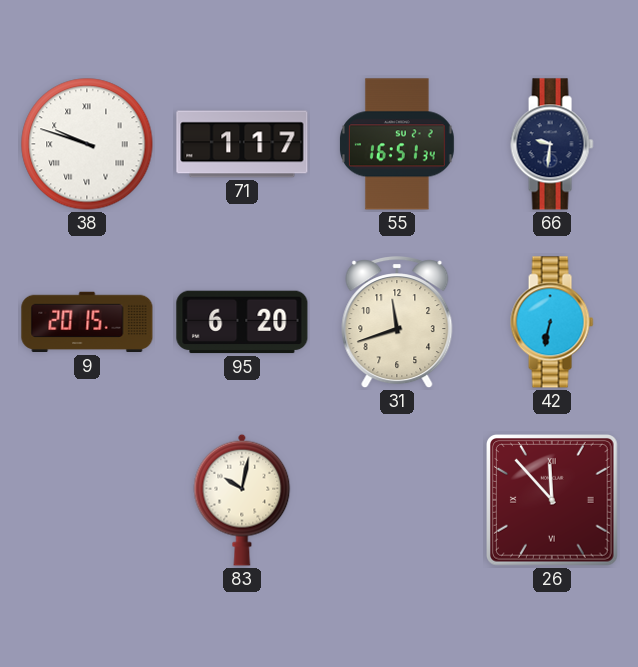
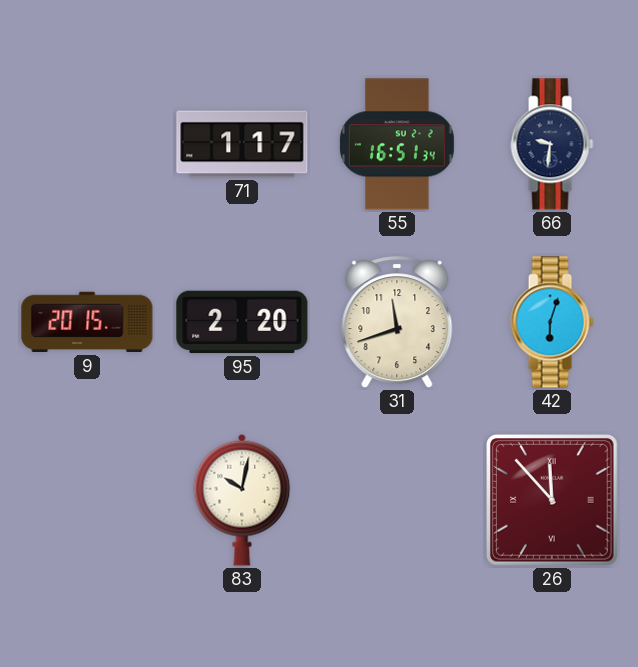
38: 9:48 -> none
95: 6:20 -> 2:20
42: 6:32 -> 6:03
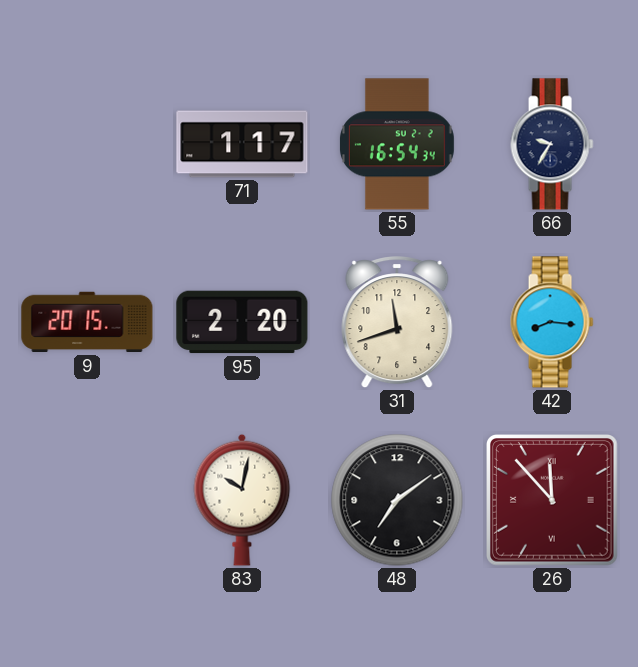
55: 16:51 -> 16:54
66: 9:31 -> 9:35
42: 6:03 -> 8:16
48: none -> 7:09
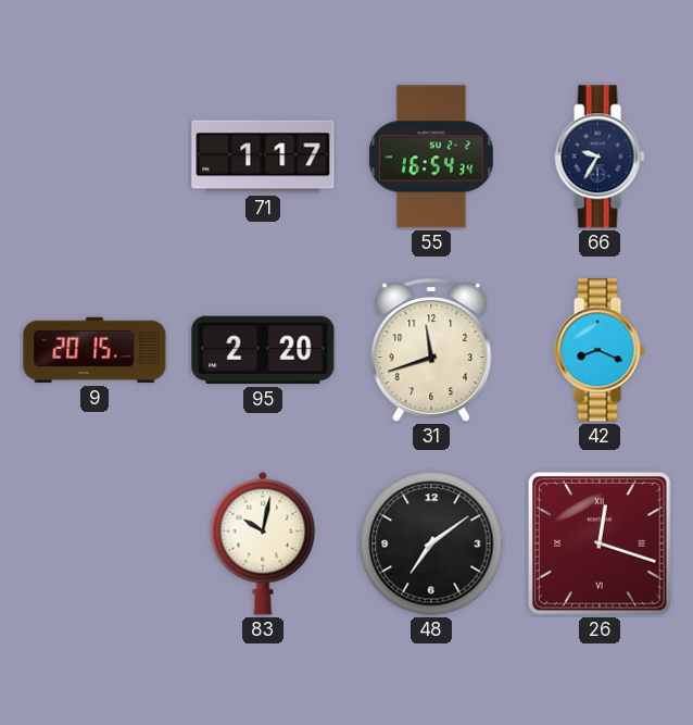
42: 8:16 -> 8:19
26: 11:53 -> 12:18
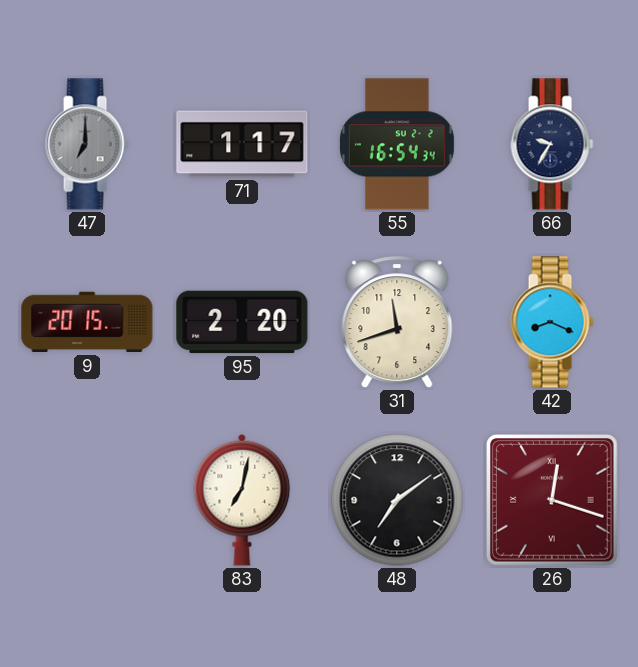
47: none -> 7:00
83: 10:02 -> 7:02
